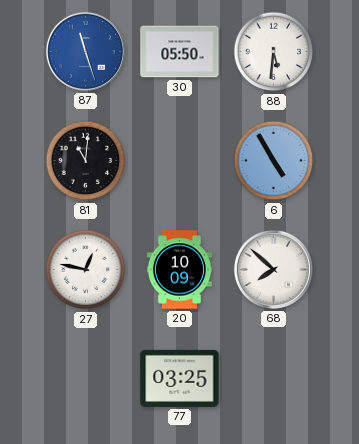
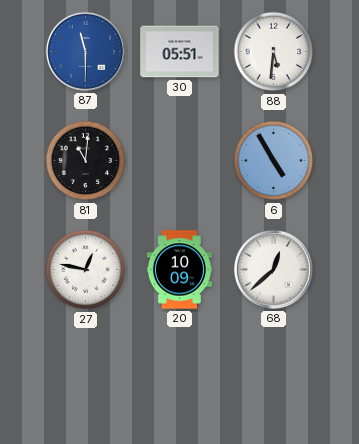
87: 11:27 -> 11:30
30: 05:50 -> 05:51
68: 7:52 -> 12:38
77: 03:25 -> none
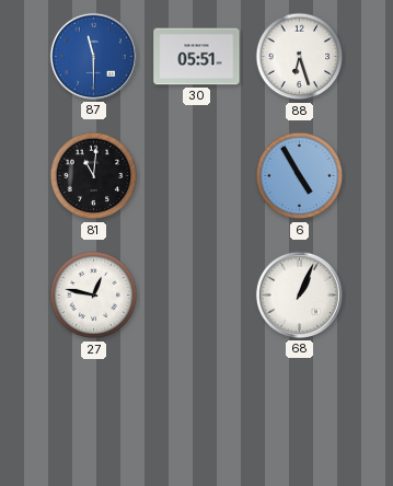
88: 5:31 -> 6:27
20: 10:09 -> none
68: 12:38 -> 1:04
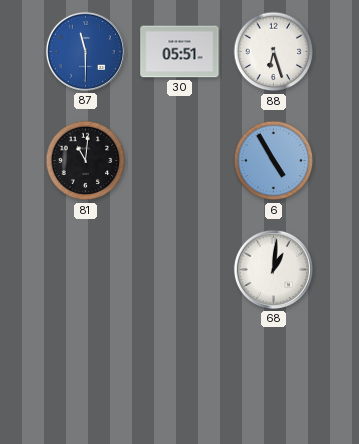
27: 12:47 -> none
68: 1:04 -> 1:01
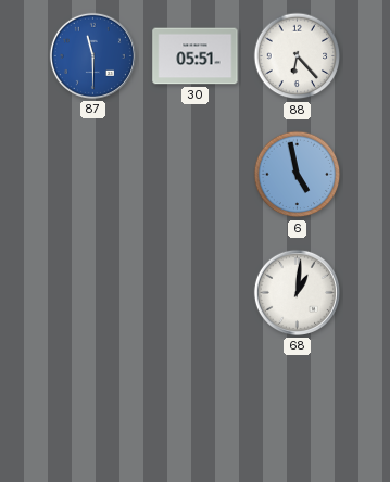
88: 6:27 -> 6:23
81: 11:01 -> none
6: 4:55 -> 4:58
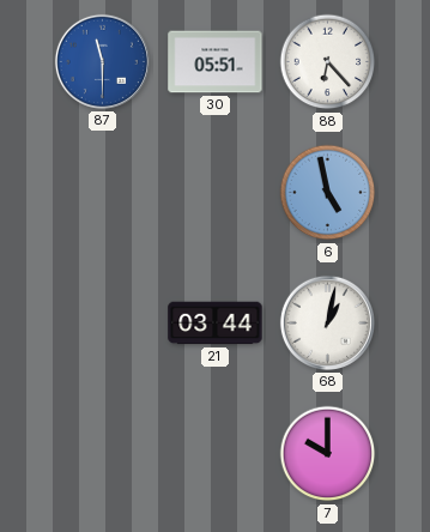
21: none -> 03:44
68: 1:01 -> 1:02
7: none -> 10:00
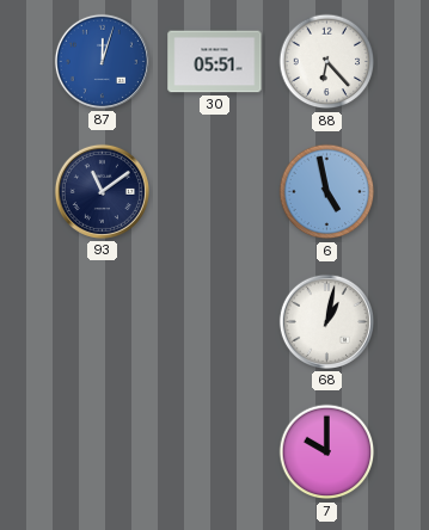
87: 11:30 -> 12:03
93: none -> 11:09
21: 03:44 -> none
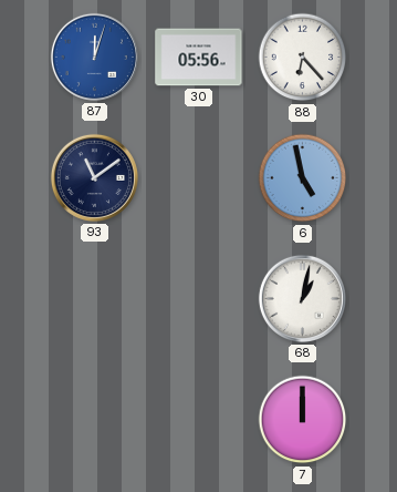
30: 05:51 -> 05:56
7: 10:00 -> 12:00
